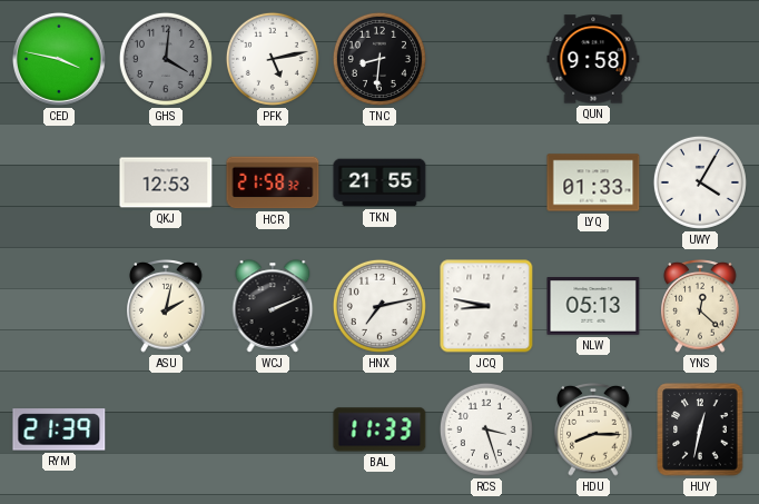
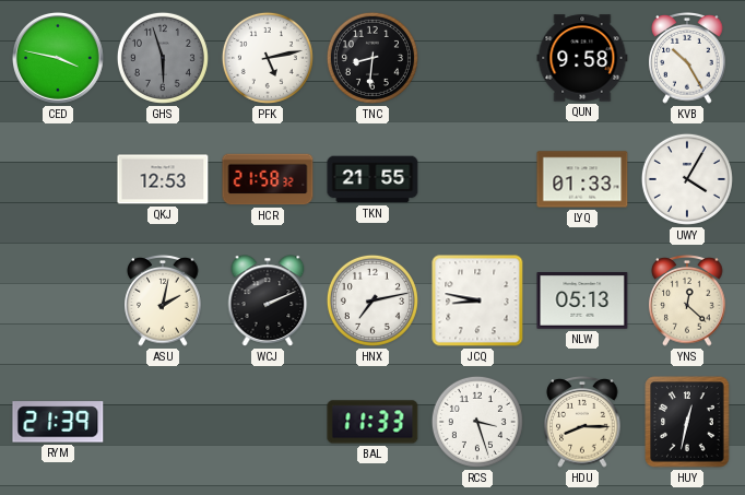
GHS: 4:01 -> 5:57
KVB: none -> 10:25
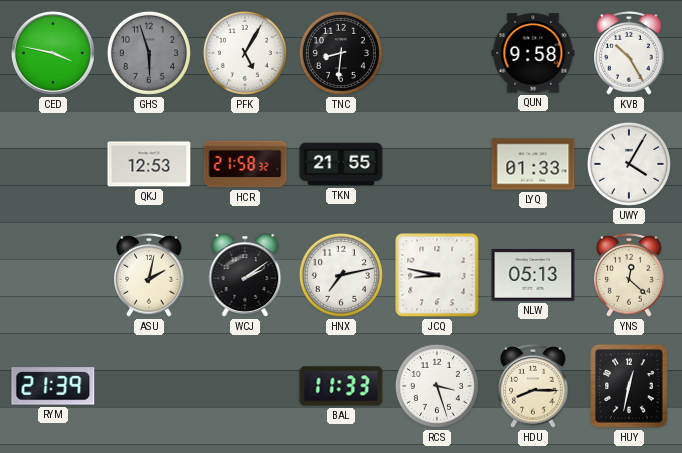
PFK: 5:13 -> 5:05
WCJ: 2:11 -> 2:09
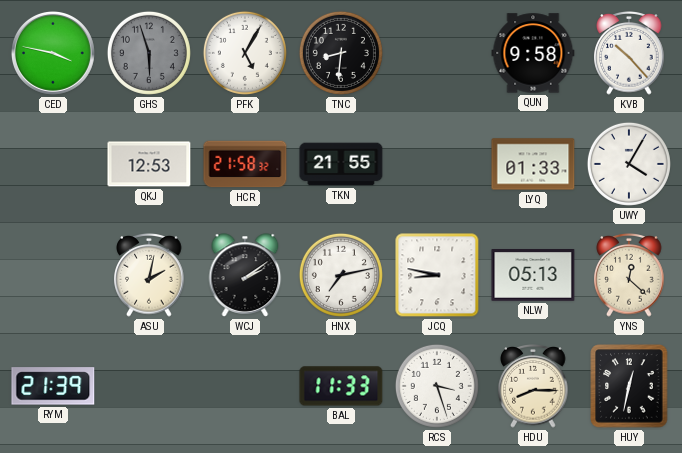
KVB: 10:25 -> 10:23
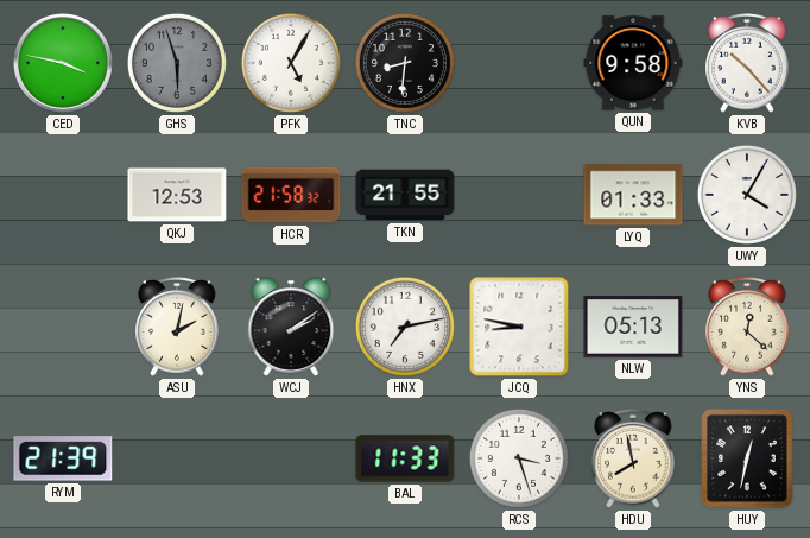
HDU: 8:15 -> 7:58
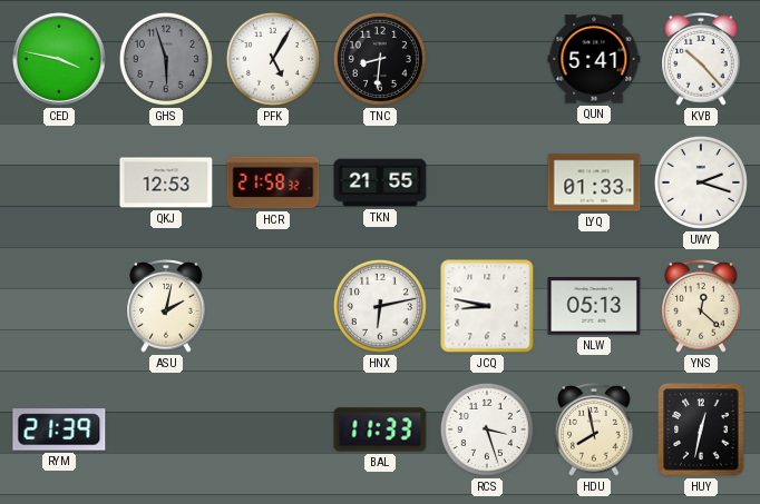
QUN: 9:58 -> 5:41
UWY: 4:05 -> 2:18
WCJ: 2:09 -> none
HNX: 7:13 -> 6:13
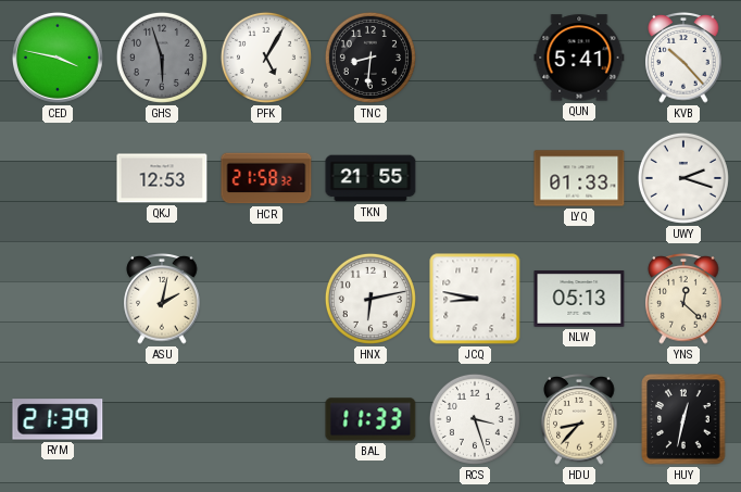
HDU: 7:58 -> 8:37
